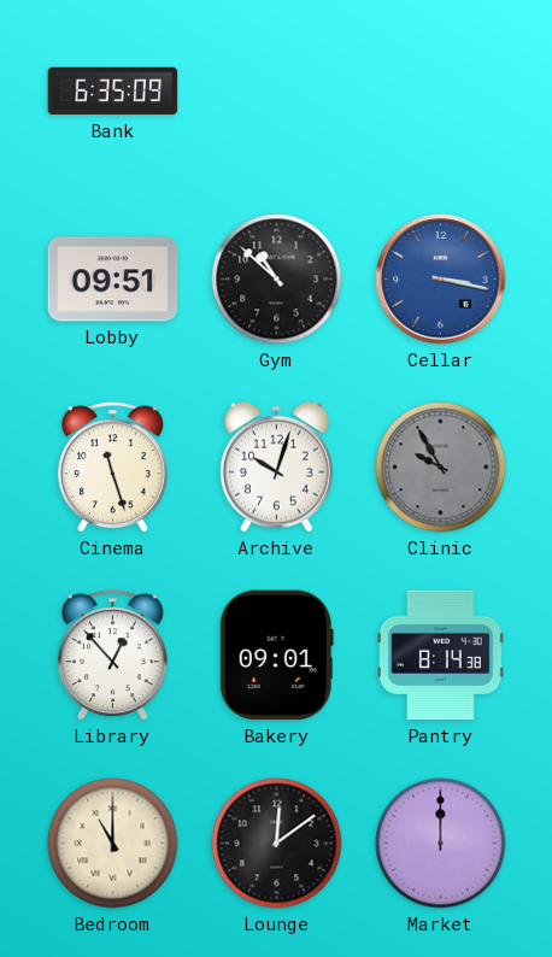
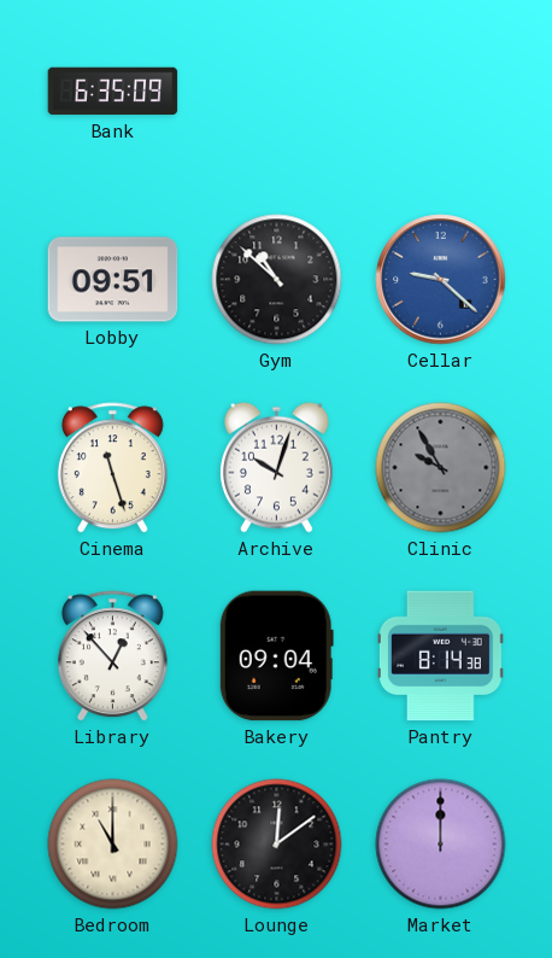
Cellar: 3:17 -> 9:22
Bakery: 09:01 -> 09:04
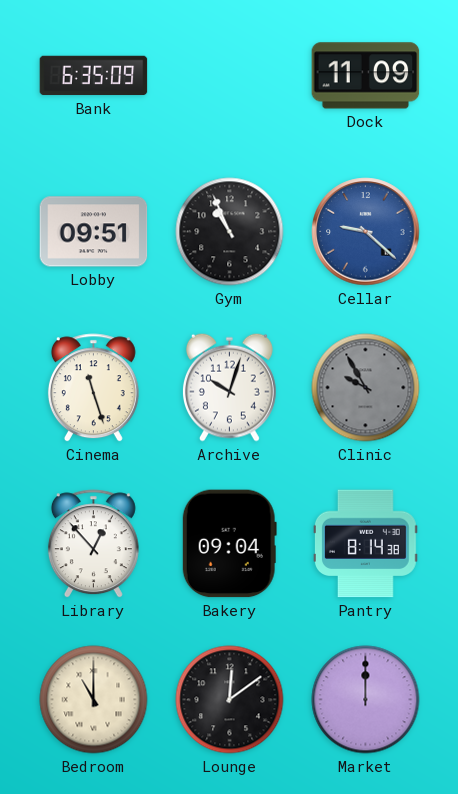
Dock: none -> 11:09
Gym: 10:52 -> 10:56
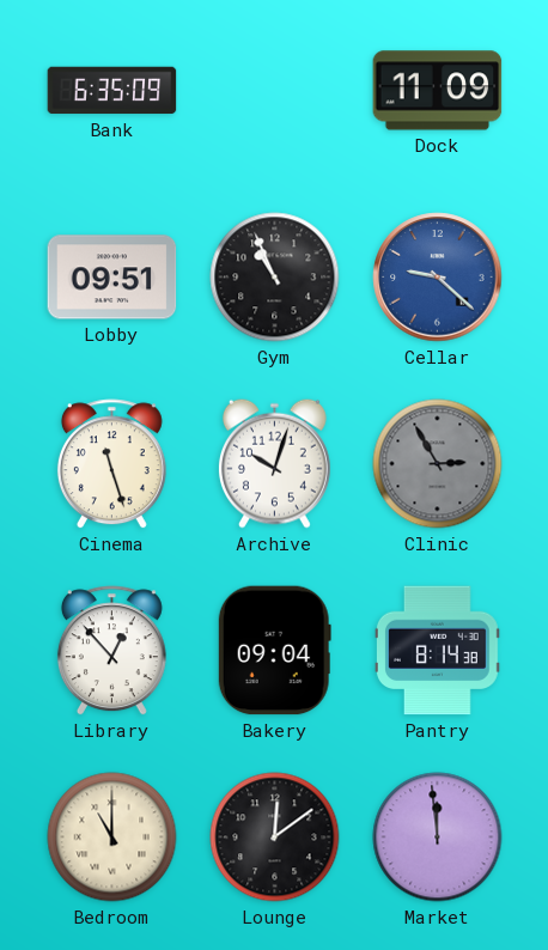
Clinic: 9:55 -> 2:55
Market: 12:00 -> 11:59
